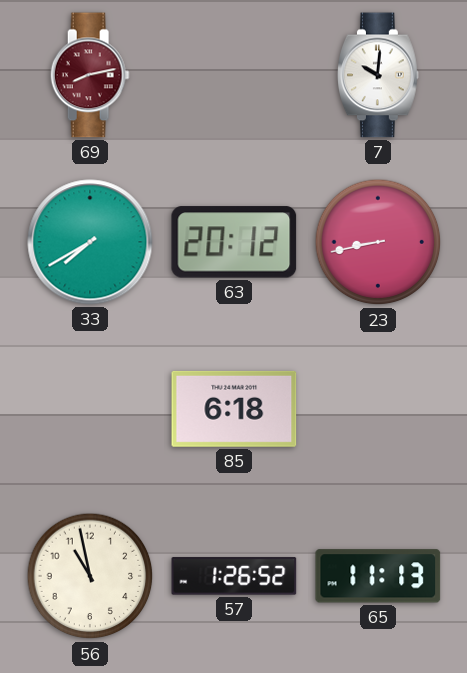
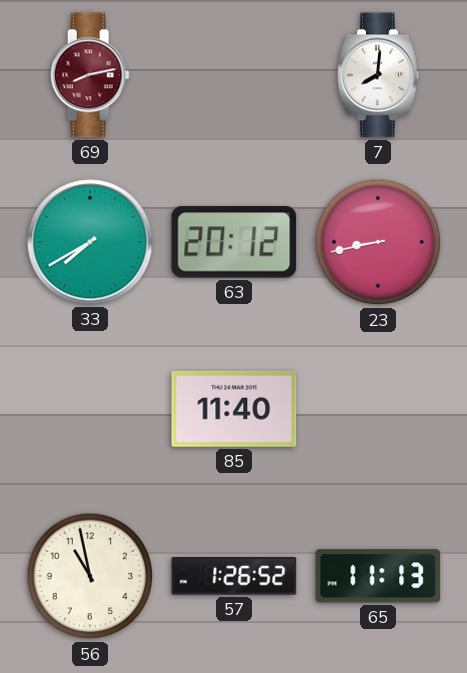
7: 10:01 -> 8:01
85: 6:18 -> 11:40
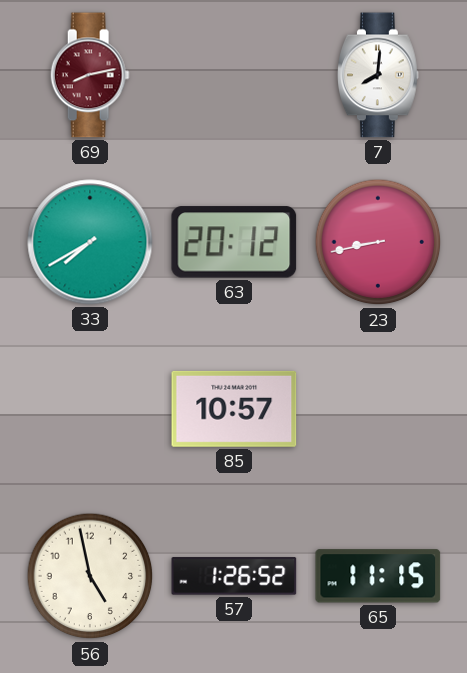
85: 11:40 -> 10:57
56: 10:58 -> 4:58
65: 11:13 -> 11:15
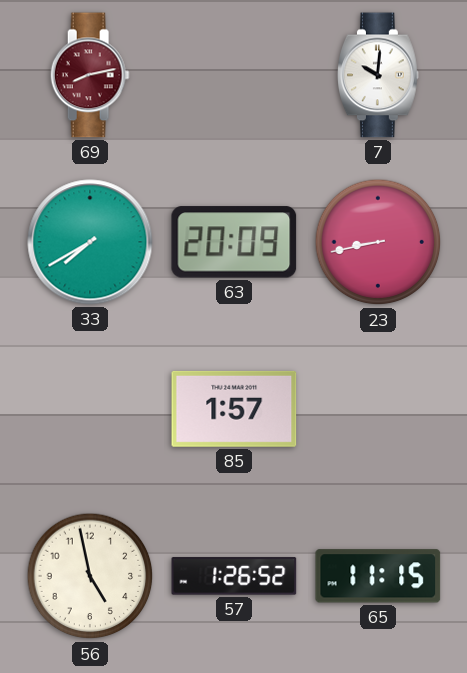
7: 8:01 -> 10:01
63: 20:12 -> 20:09
85: 10:57 -> 1:57
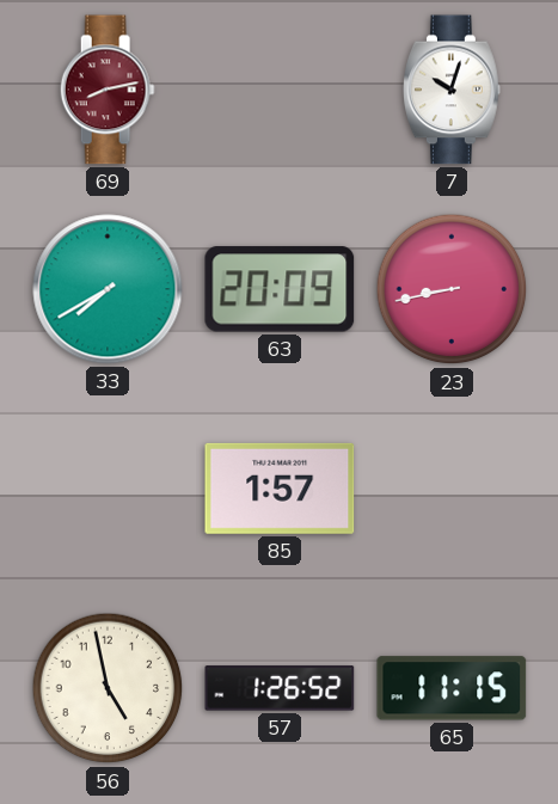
7: 10:01 -> 10:03
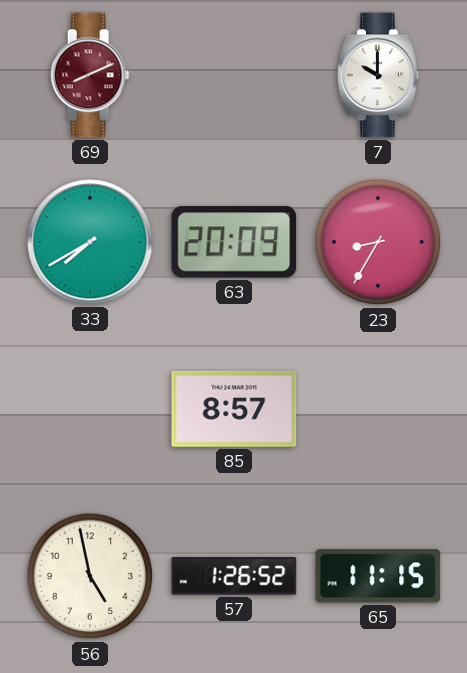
69: 8:13 -> 8:11
7: 10:03 -> 10:00
23: 8:43 -> 8:35
85: 1:57 -> 8:57
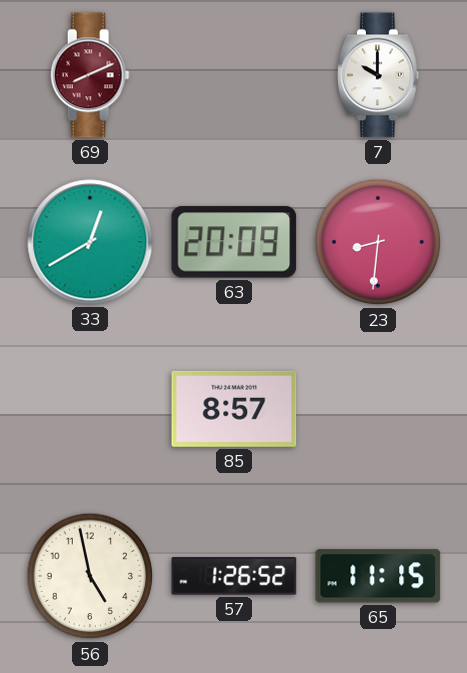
33: 7:40 -> 12:40
23: 8:35 -> 8:31
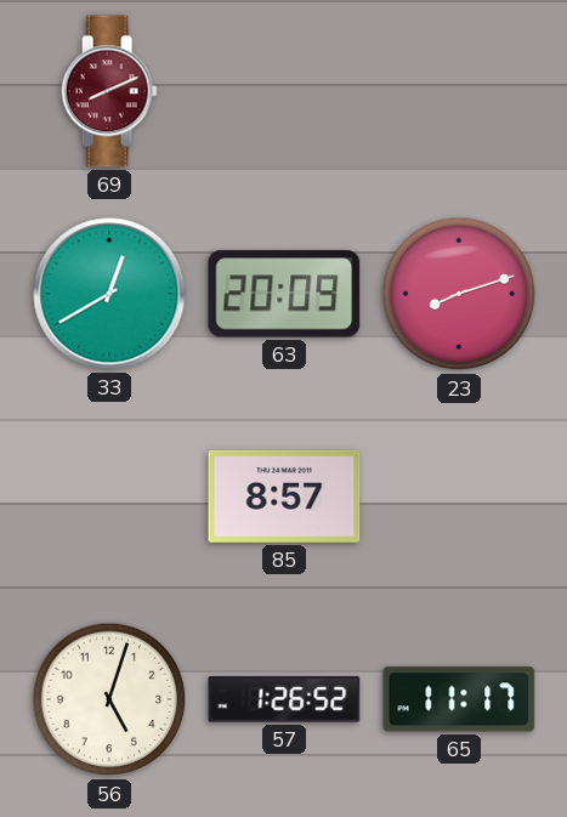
7: 10:00 -> none
23: 8:31 -> 8:12
56: 4:58 -> 5:03
65: 11:15 -> 11:17
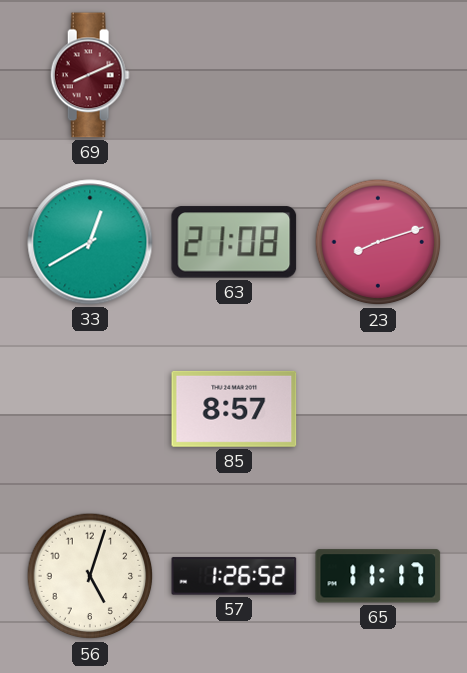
63: 20:09 -> 21:08
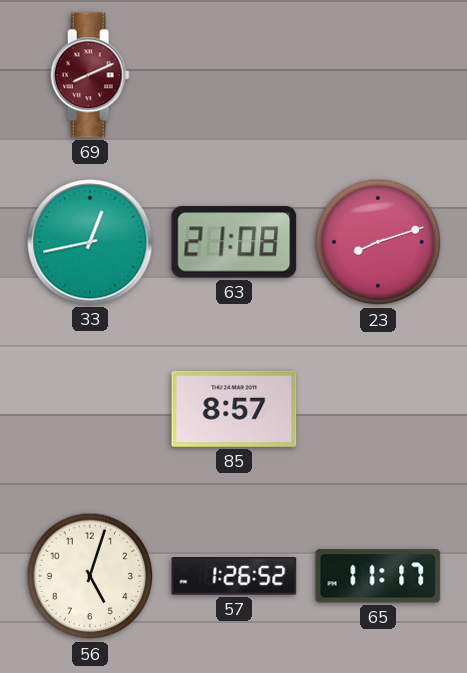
33: 12:40 -> 12:43
